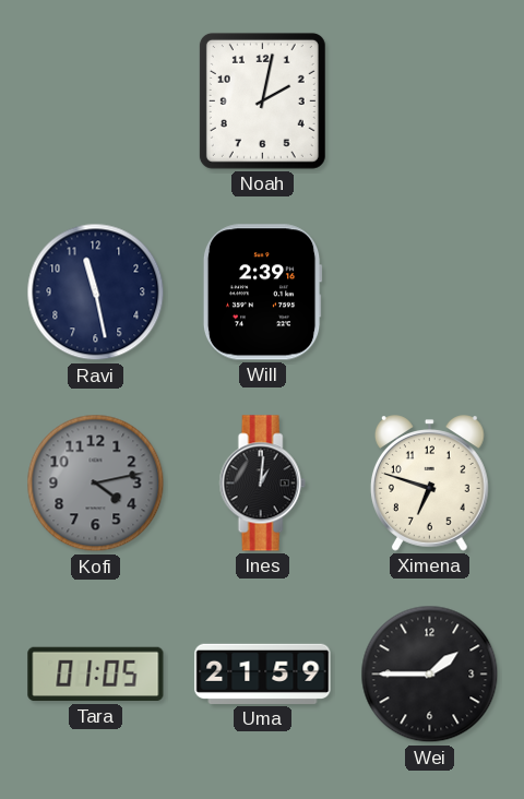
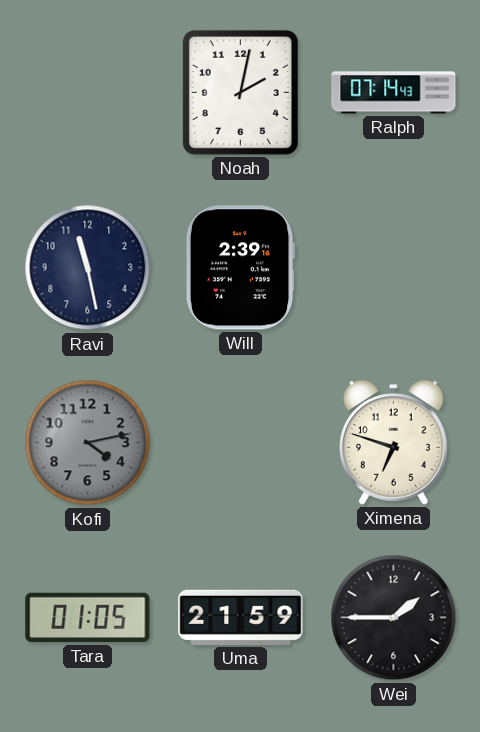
Ralph: none -> 07:14
Ines: 1:01 -> none
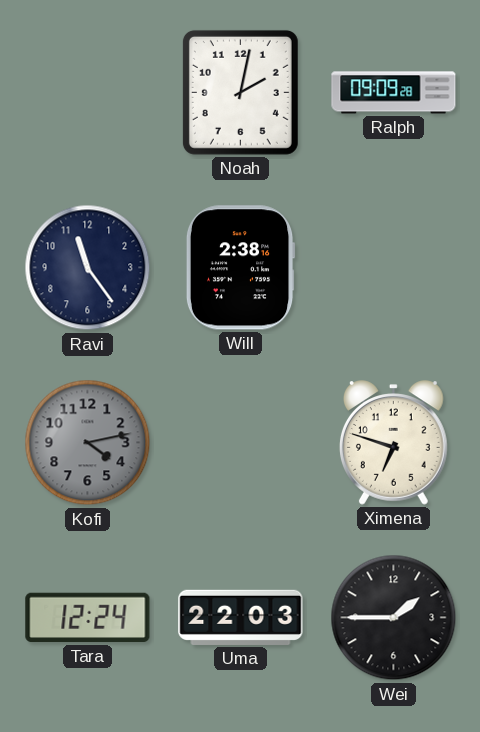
Ralph: 07:14 -> 09:09
Ravi: 11:28 -> 11:24
Will: 2:39 -> 2:38
Tara: 01:05 -> 12:24
Uma: 21:59 -> 22:03
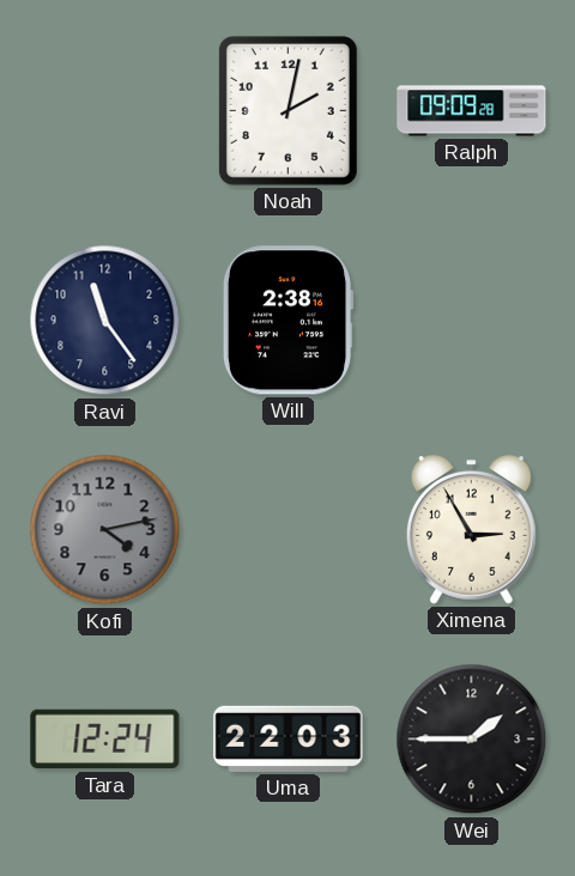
Ximena: 6:48 -> 2:55
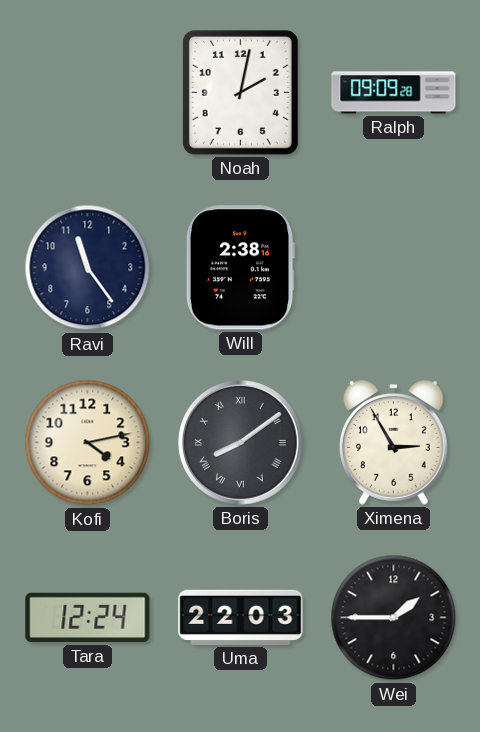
Kofi dial: grey -> cream
Boris: none -> 8:09
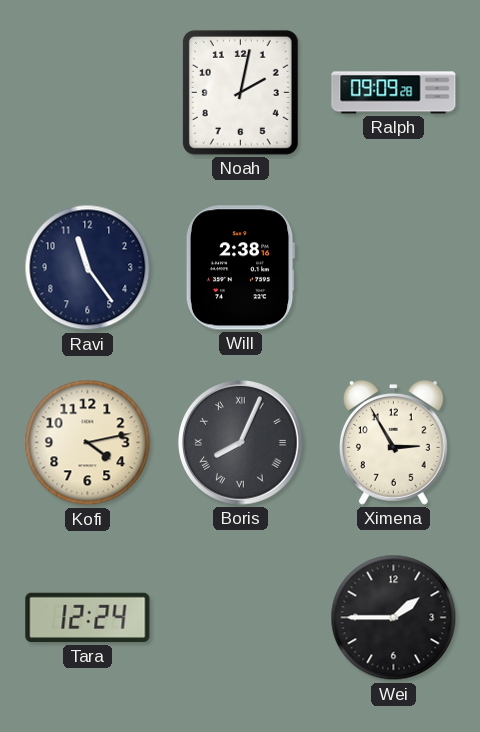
Boris: 8:09 -> 8:04
Uma: 22:03 -> none
